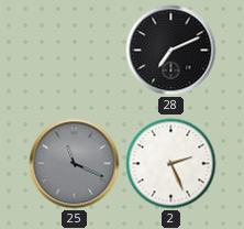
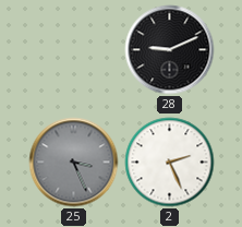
28: 7:11 -> 9:11
25: 11:19 -> 3:26
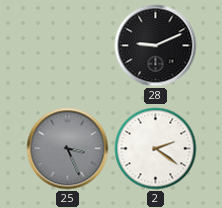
2: 2:26 -> 2:21
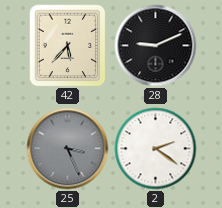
42: none -> 5:37
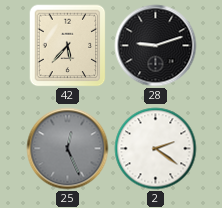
28: 9:11 -> 9:12
25: 3:26 -> 12:26
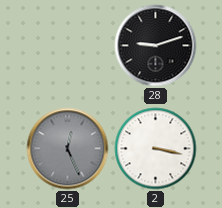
42: 5:37 -> none
2: 2:21 -> 3:17
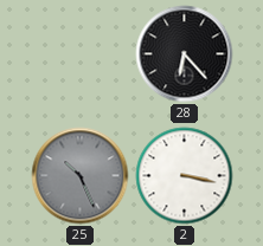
28: 9:12 -> 6:23
25: 12:26 -> 10:26
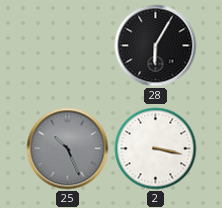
28: 6:23 -> 6:05
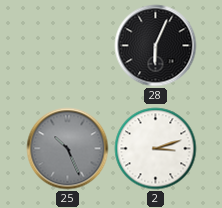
28: 6:05 -> 6:04
2: 3:17 -> 3:12
